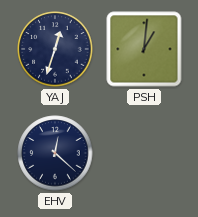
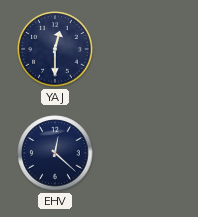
YAJ: 12:33 -> 12:30
PSH: 1:01 -> none
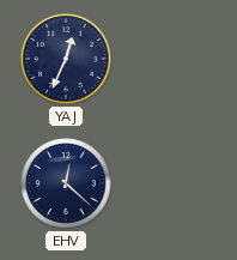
YAJ: 12:30 -> 12:34
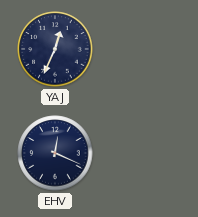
EHV: 12:22 -> 12:19
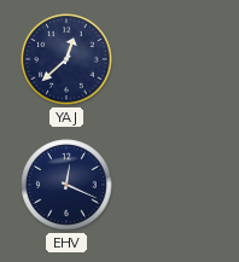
YAJ: 12:34 -> 12:38
